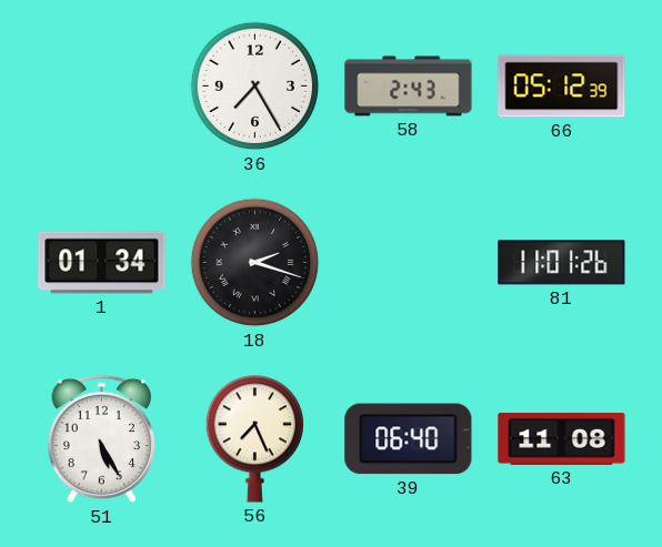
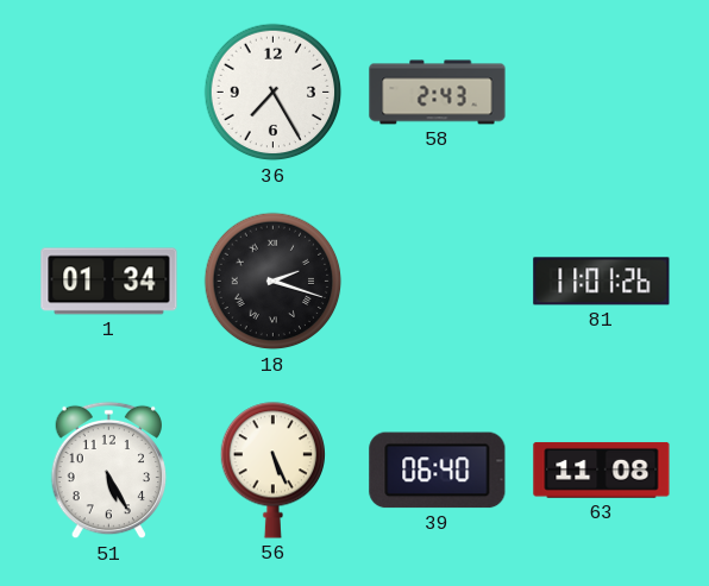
66: 05:12 -> none
56: 7:26 -> 5:26
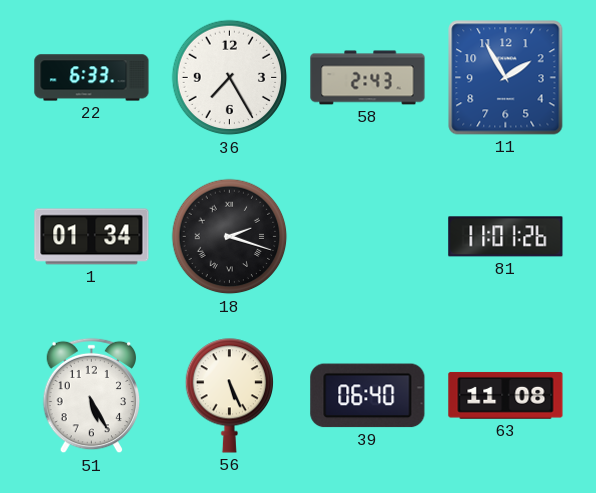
22: none -> 6:33
11: none -> 1:55
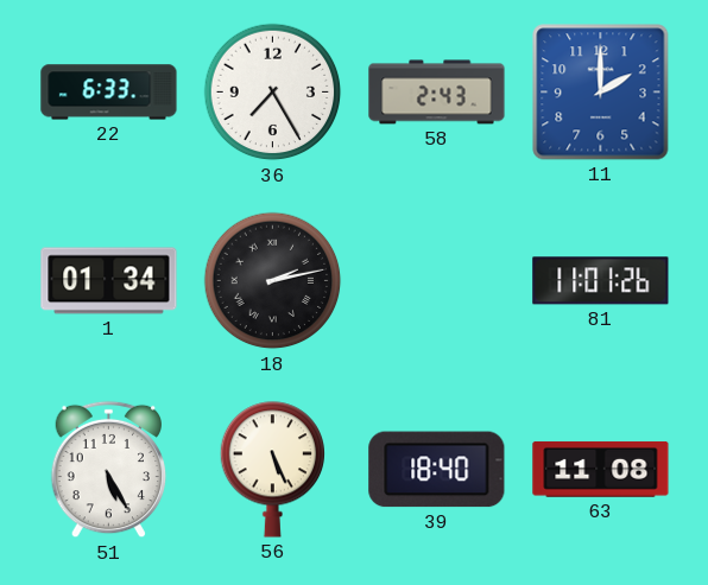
11: 1:55 -> 2:00
18: 2:18 -> 2:13
39: 06:40 -> 18:40
